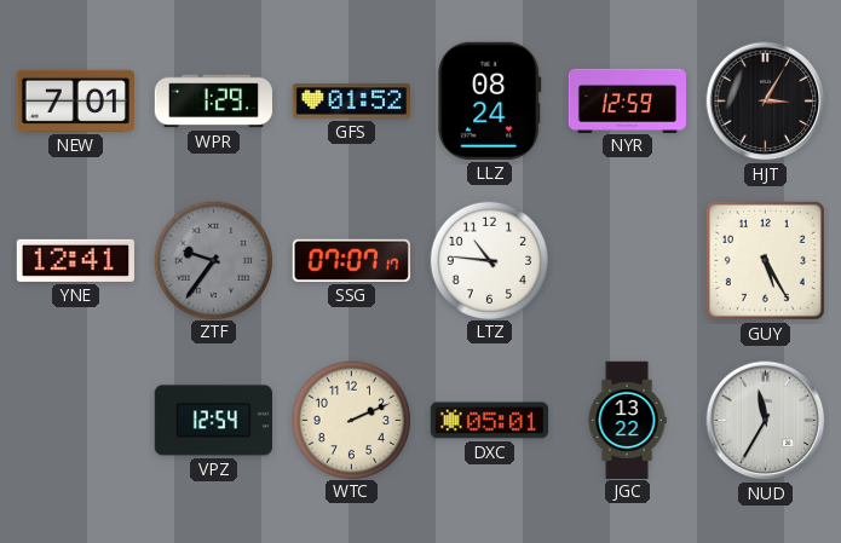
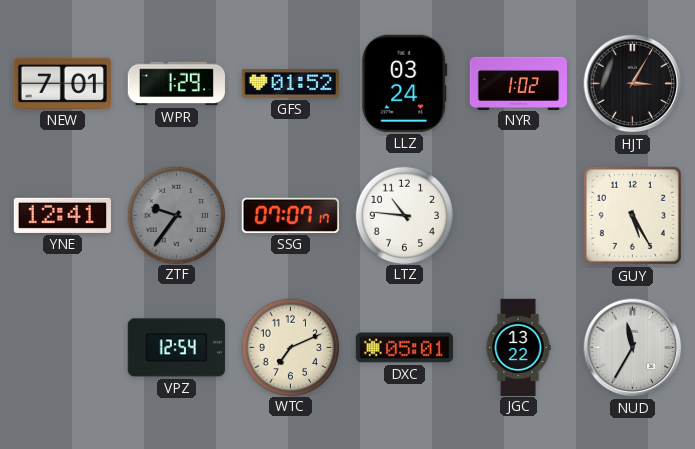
LLZ: 08:24 -> 03:24
NYR: 12:59 -> 1:02
WTC: 2:11 -> 7:11
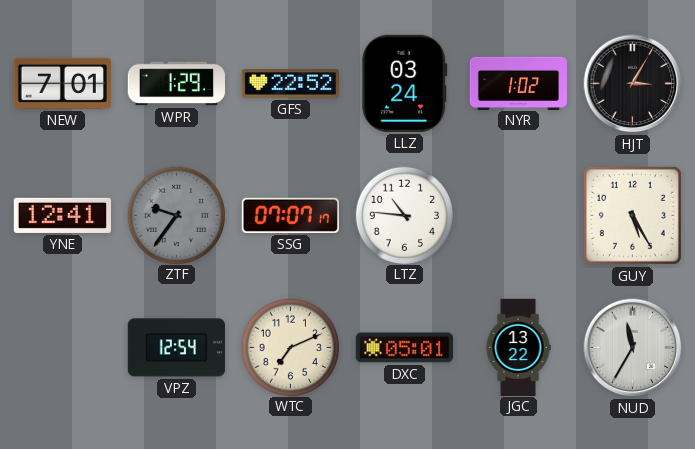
GFS: 01:52 -> 22:52
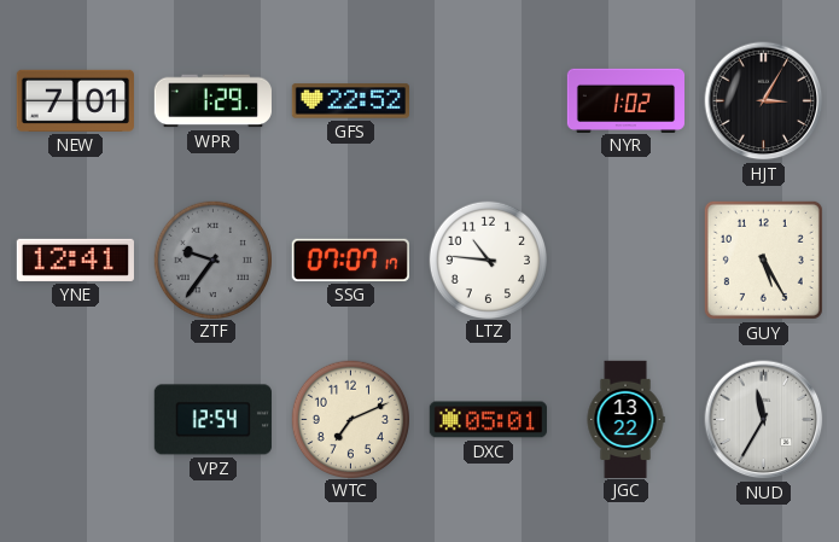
LLZ: 03:24 -> none
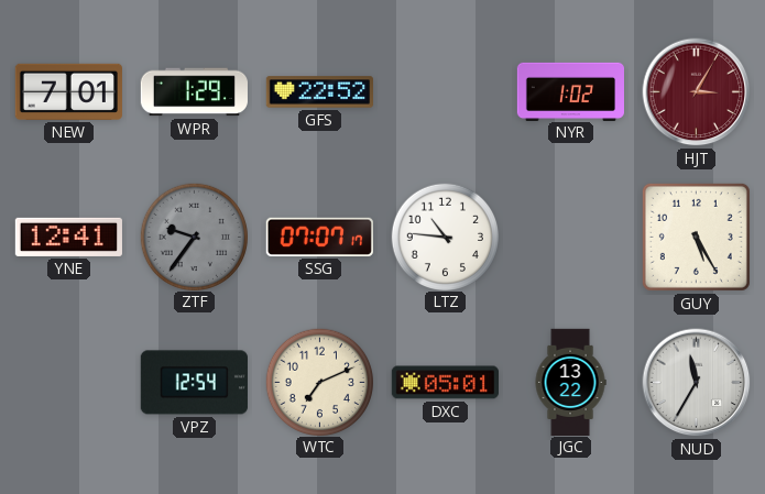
HJT dial: black -> burgundy
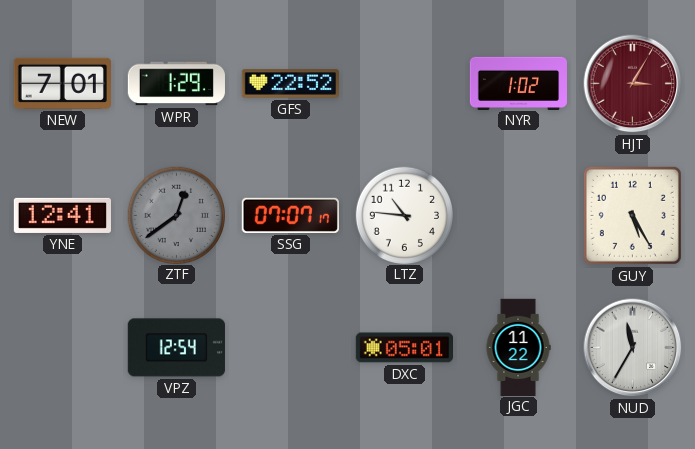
ZTF: 9:36 -> 12:39
WTC: 7:11 -> none
JGC: 13:22 -> 11:22
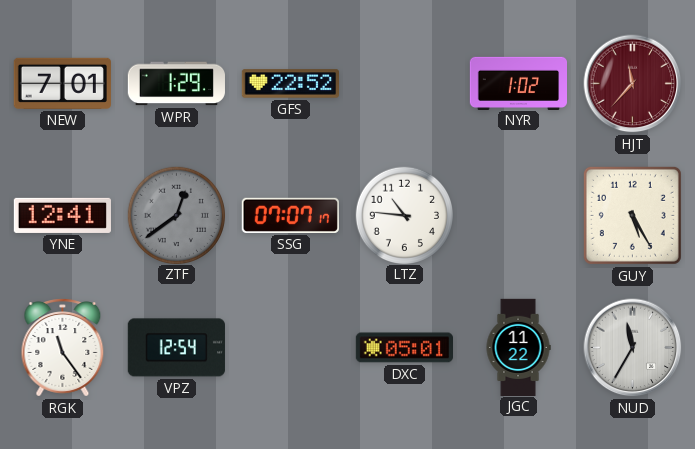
HJT: 3:05 -> 11:37
RGK: none -> 11:24
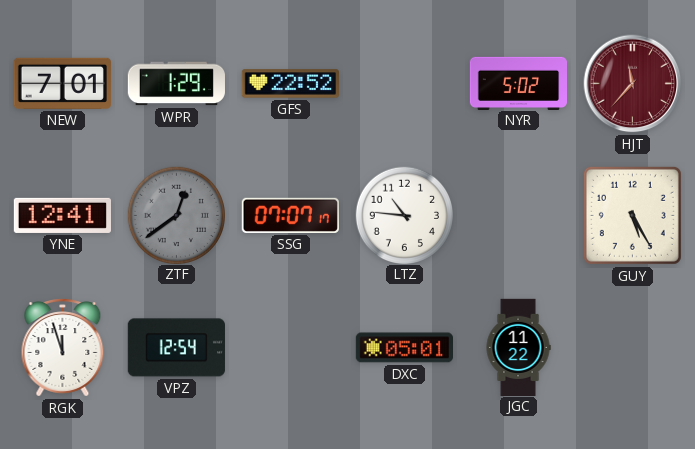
NYR: 1:02 -> 5:02
RGK: 11:24 -> 11:57
NUD: 11:35 -> none
